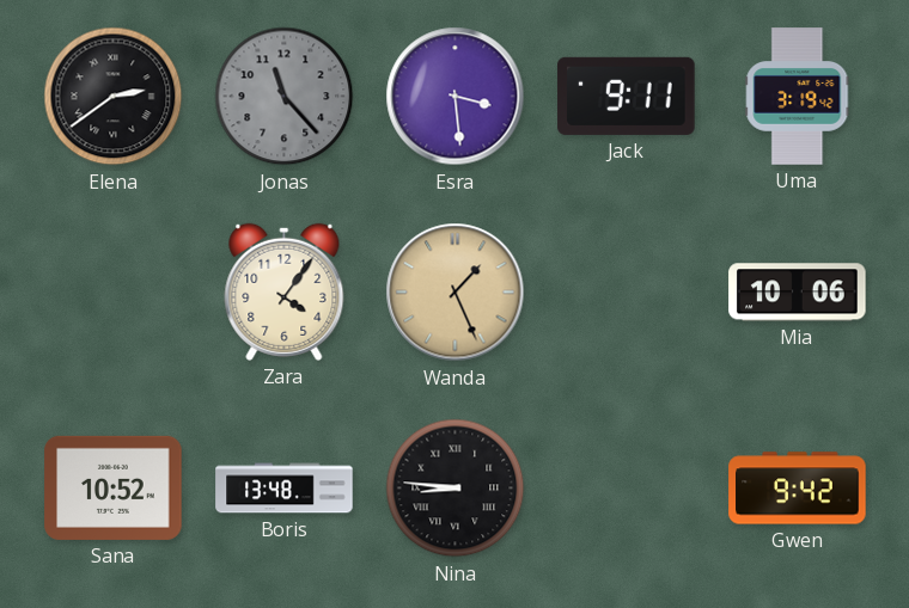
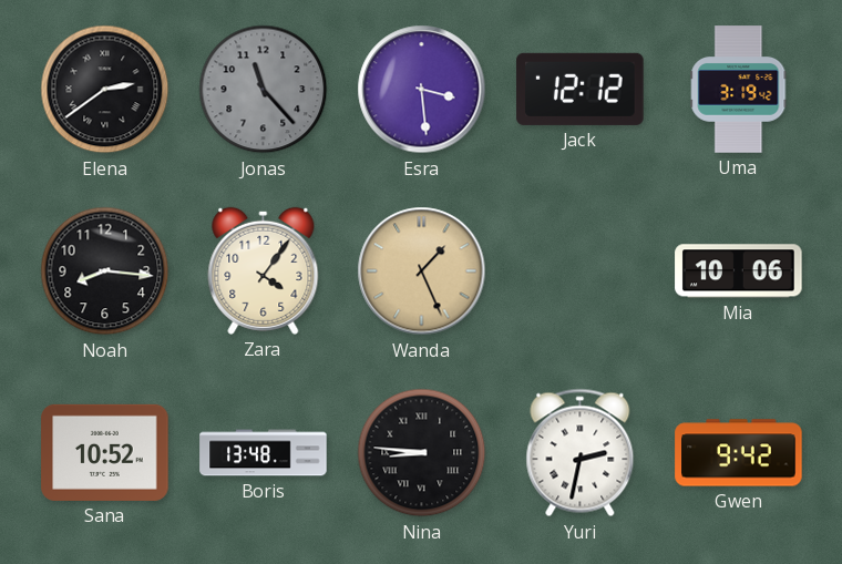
Jack: 9:11 -> 12:12
Noah: none -> 8:16
Yuri: none -> 2:32
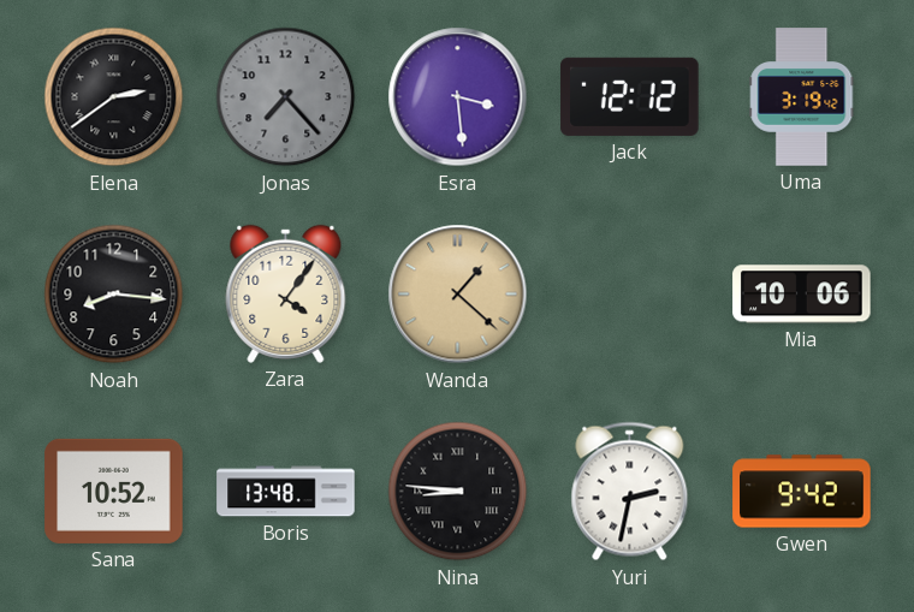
Jonas: 11:23 -> 7:23
Wanda: 1:26 -> 1:22
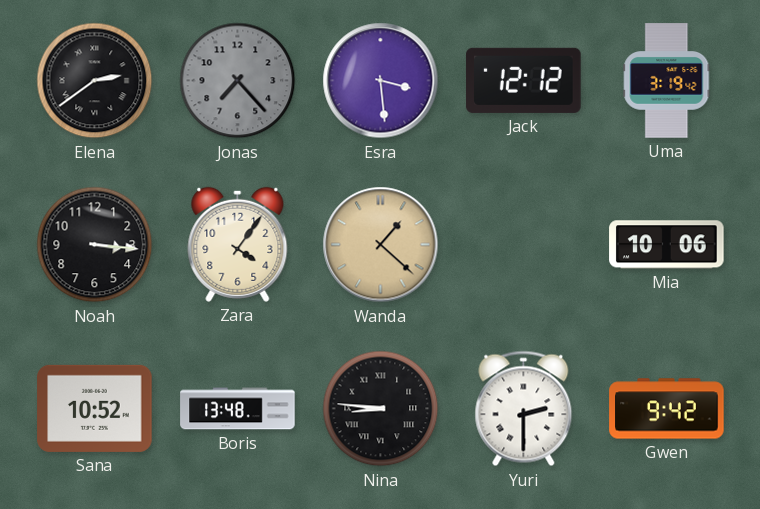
Noah: 8:16 -> 3:16
Yuri: 2:32 -> 2:30
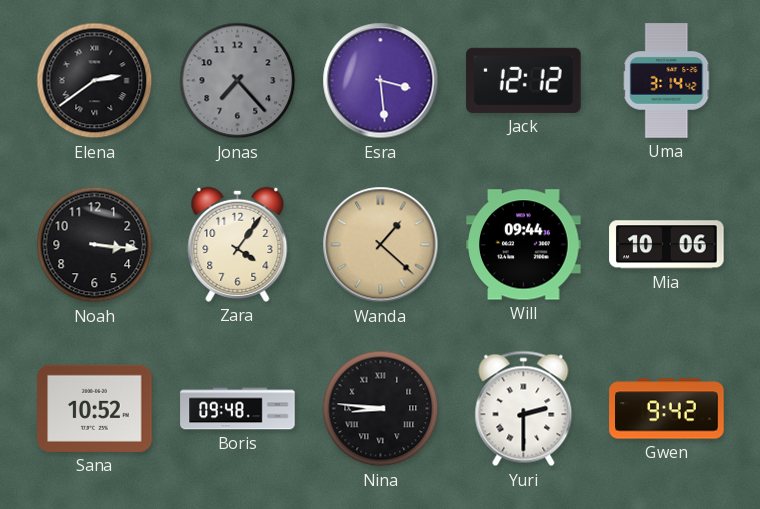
Uma: 3:19 -> 3:14
Will: none -> 09:44
Boris: 13:48 -> 09:48
